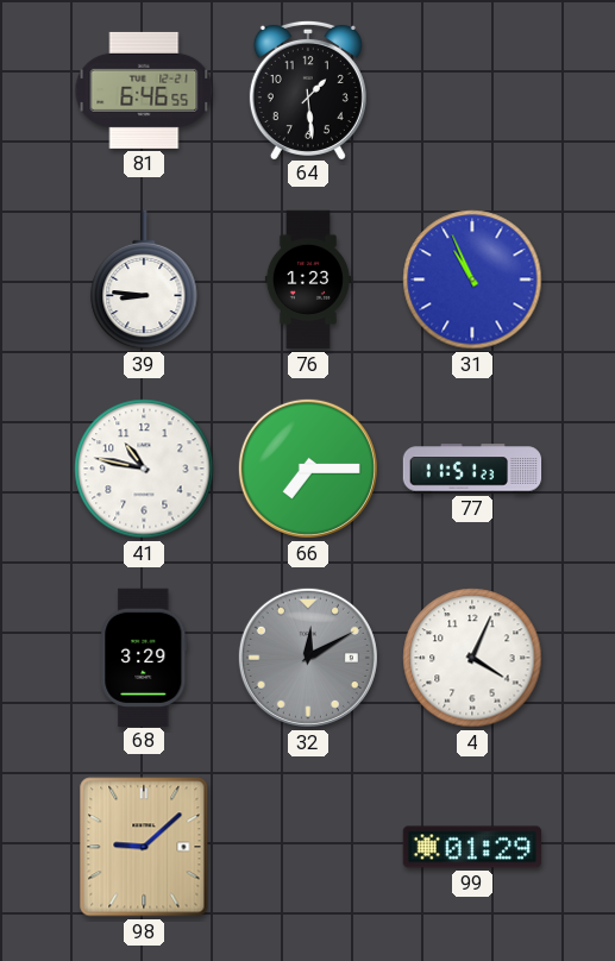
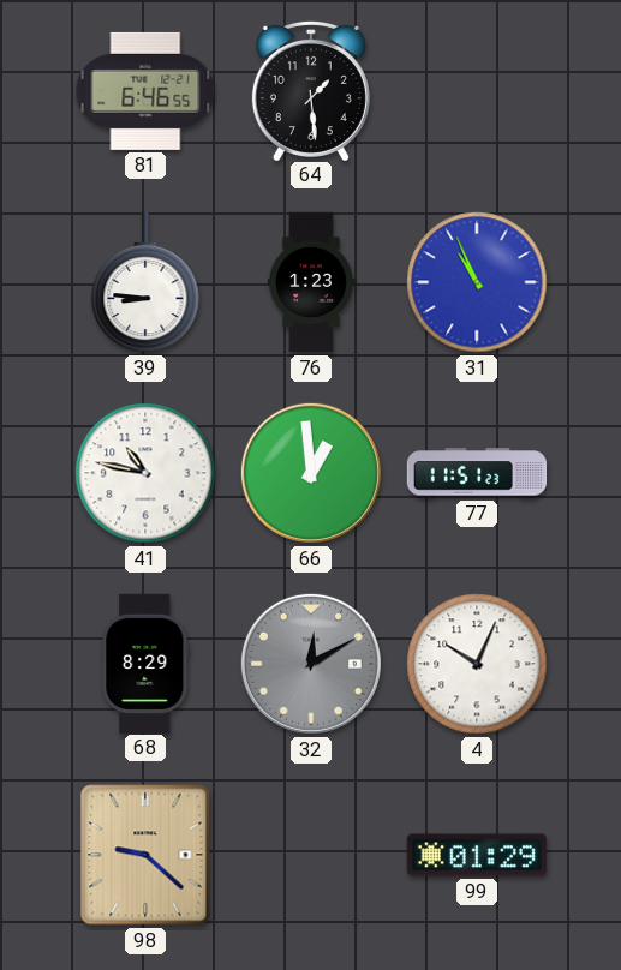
66: 7:15 -> 12:59
68: 3:29 -> 8:29
4: 4:04 -> 10:04
98: 9:08 -> 9:22
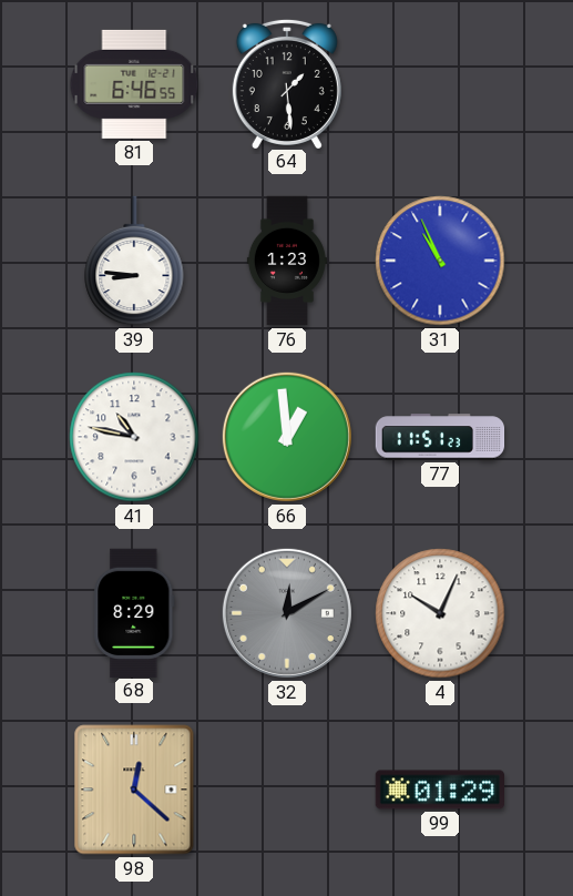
98: 9:22 -> 12:22
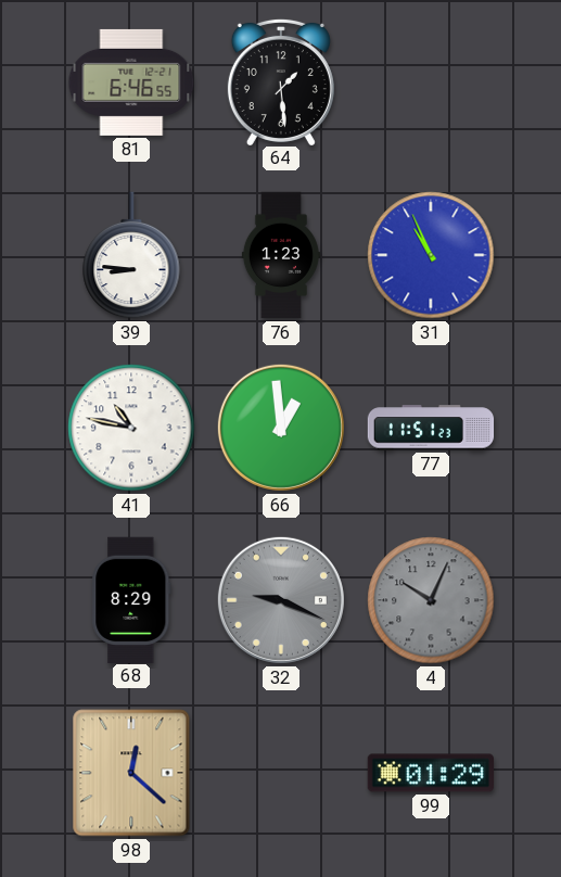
32: 12:10 -> 9:19
4 dial: white -> grey
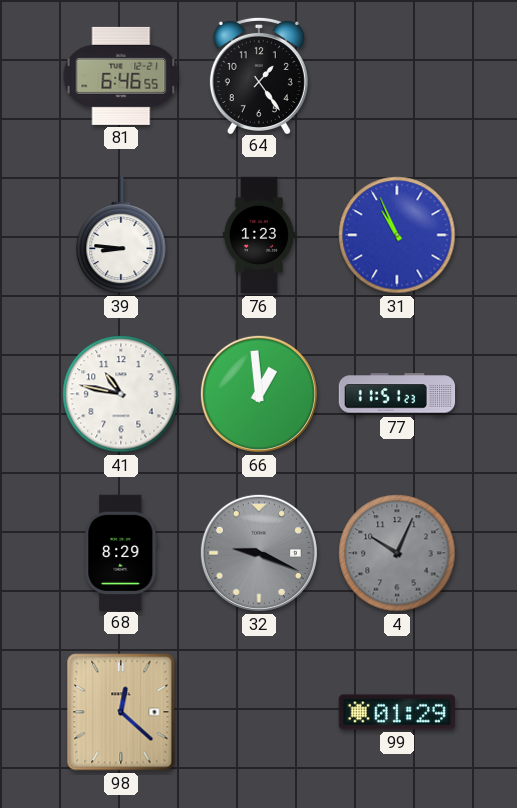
64: 1:29 -> 1:24
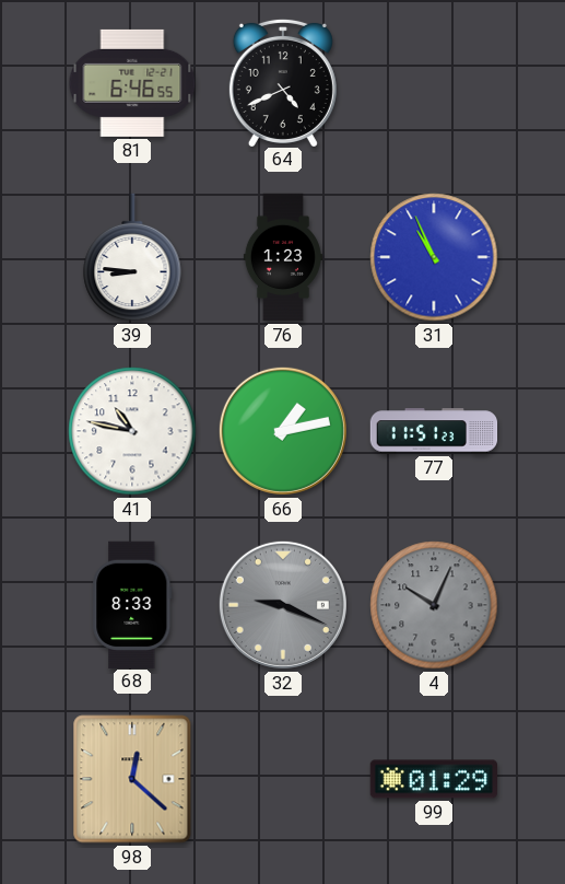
64: 1:24 -> 4:41
66: 12:59 -> 1:13
68: 8:29 -> 8:33
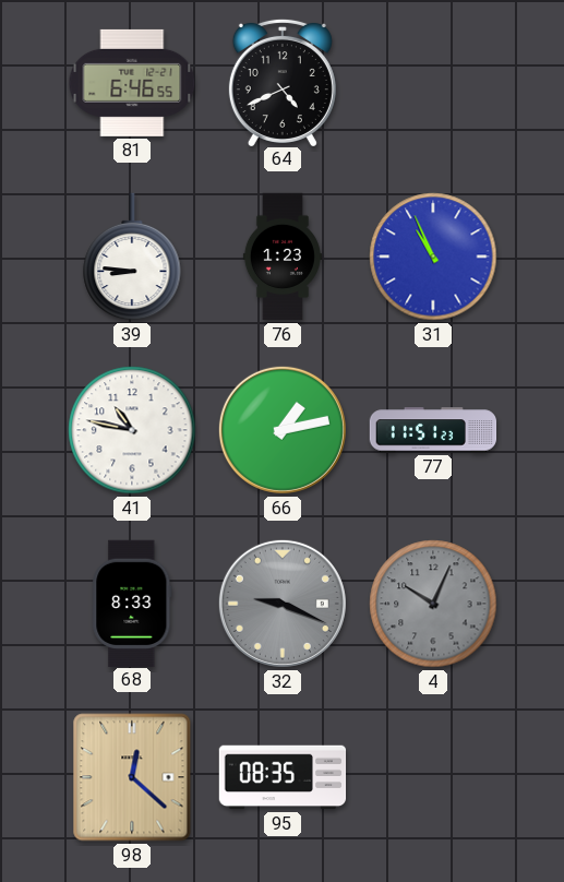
95: none -> 08:35
99: 01:29 -> none
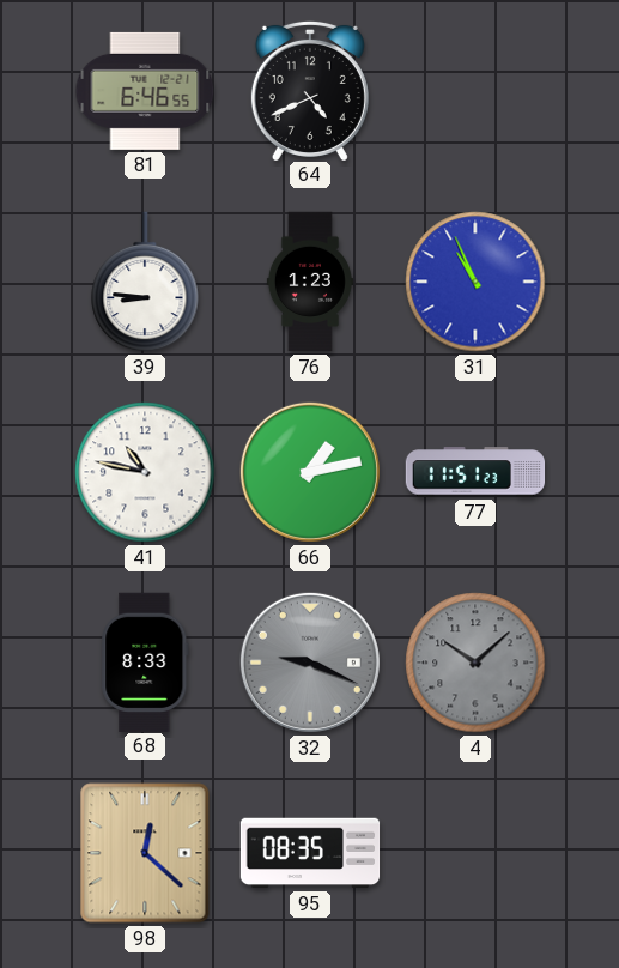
4: 10:04 -> 10:08
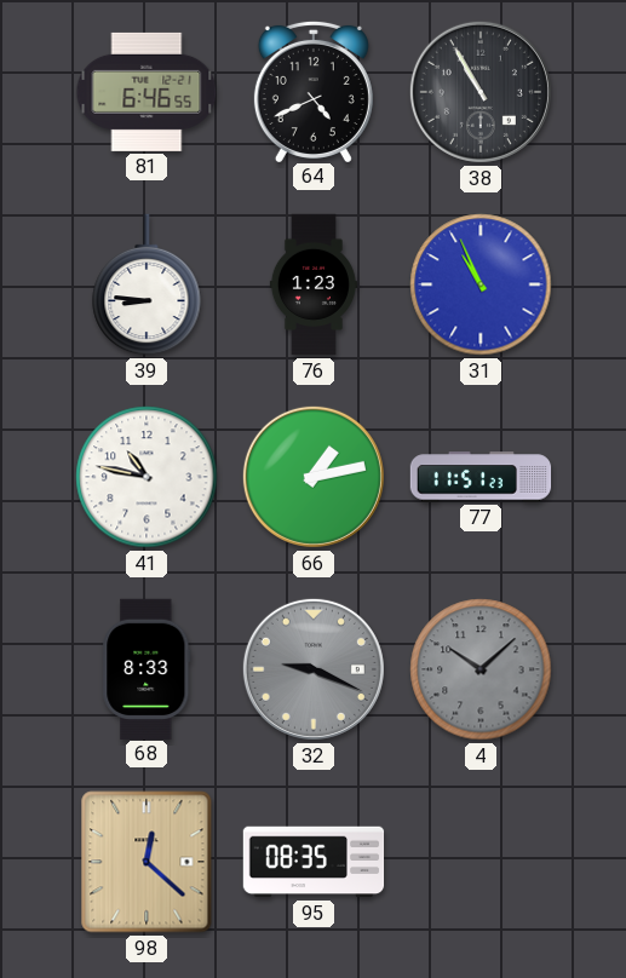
38: none -> 10:55
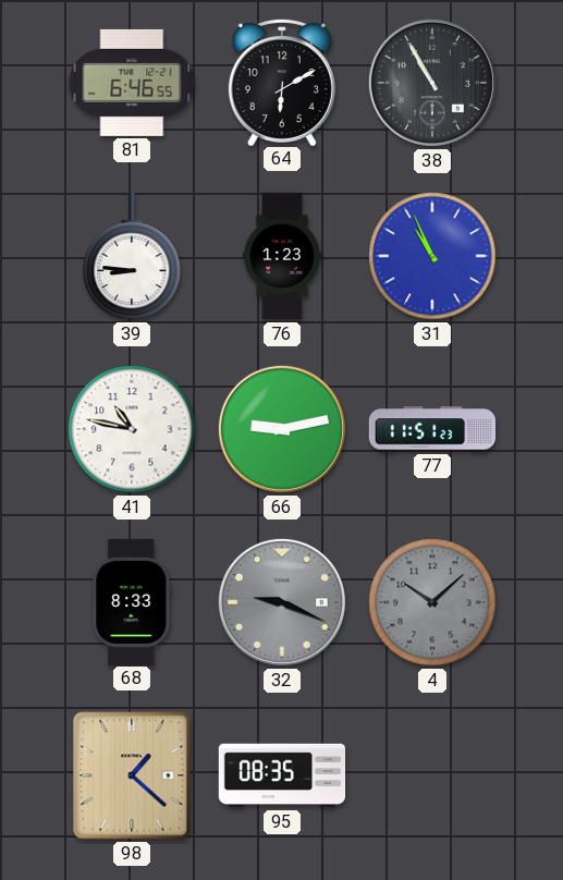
64: 4:41 -> 6:10
66: 1:13 -> 9:13
98: 12:22 -> 1:22
